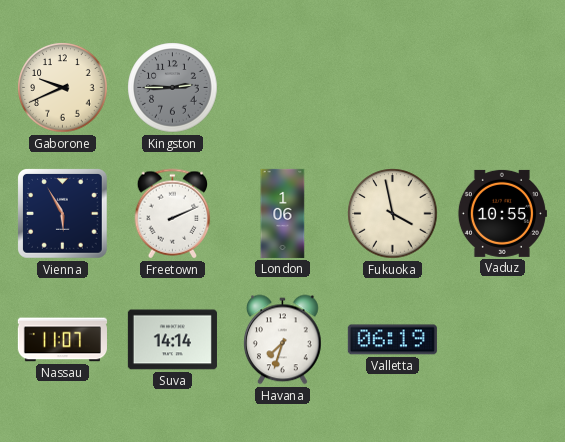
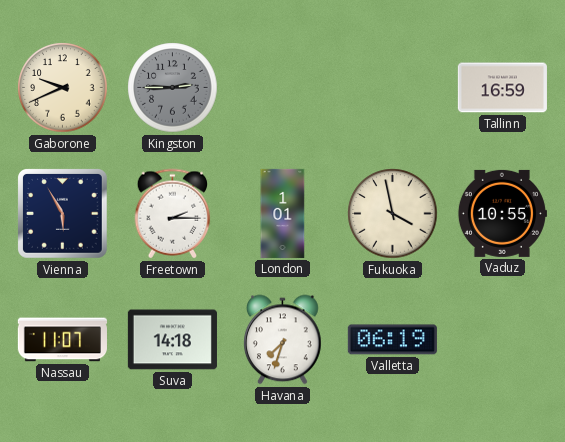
Tallinn: none -> 16:59
Freetown: 2:11 -> 2:15
London: 1:06 -> 1:01
Suva: 14:14 -> 14:18
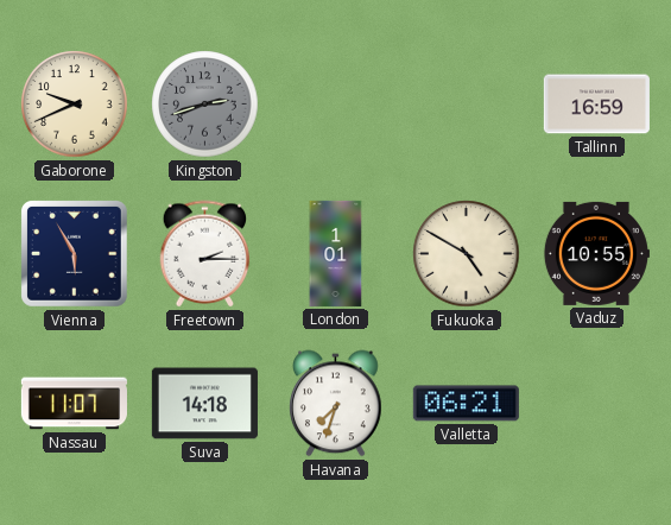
Kingston: 2:45 -> 2:42
Fukuoka: 3:58 -> 4:50
Valletta: 06:19 -> 06:21
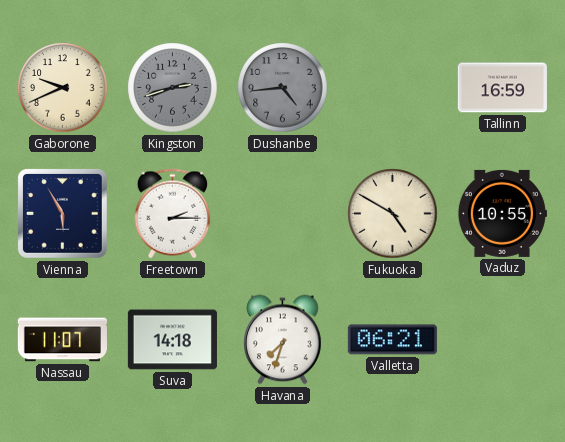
Dushanbe: none -> 4:44
London: 1:01 -> none
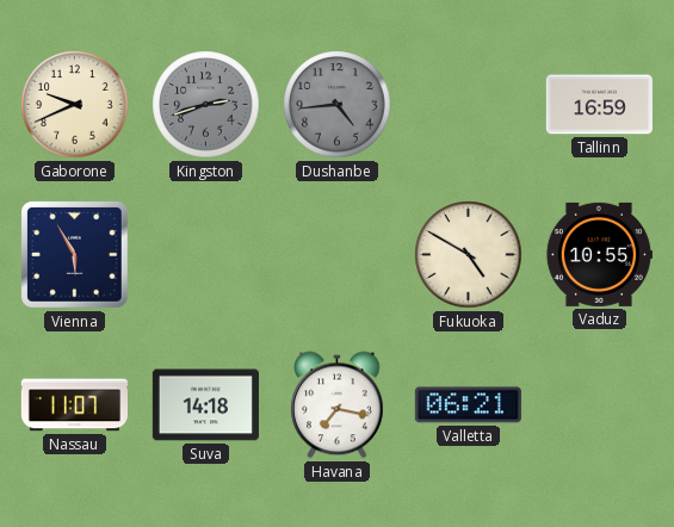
Freetown: 2:15 -> none
Havana: 7:33 -> 7:17
